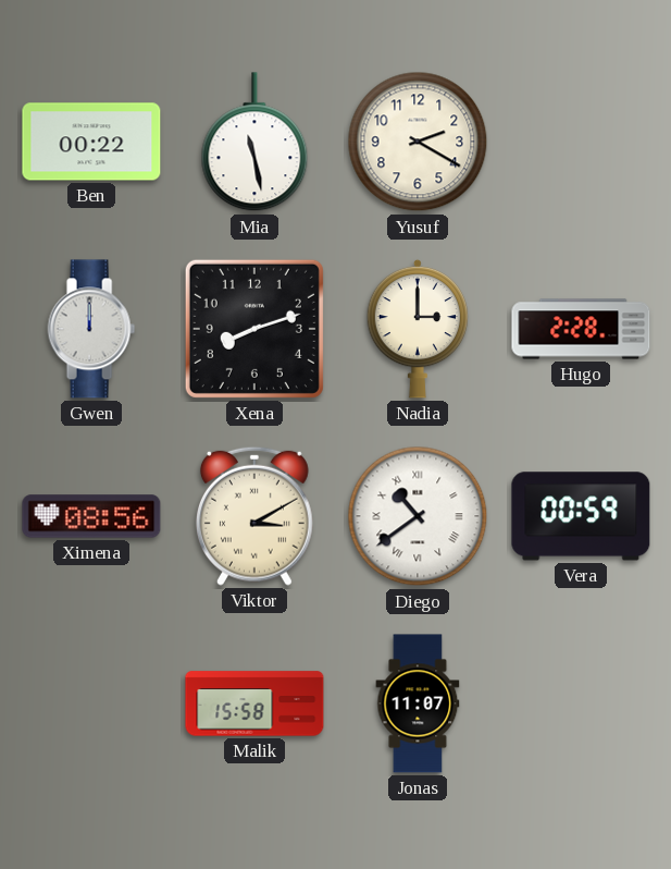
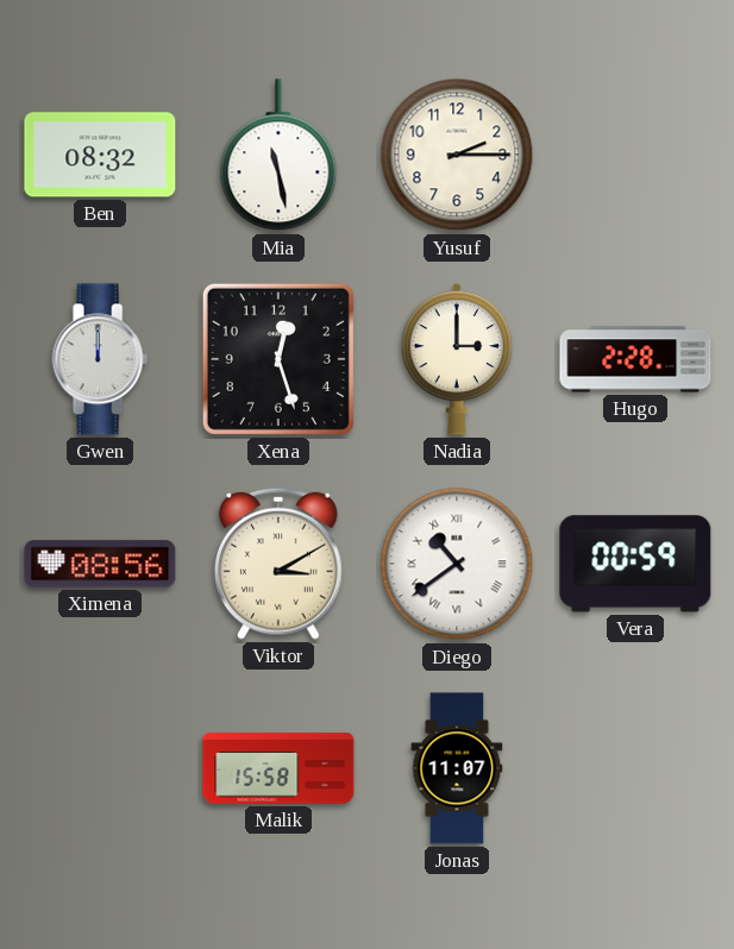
Ben: 00:22 -> 08:32
Yusuf: 2:20 -> 2:15
Xena: 8:12 -> 12:27
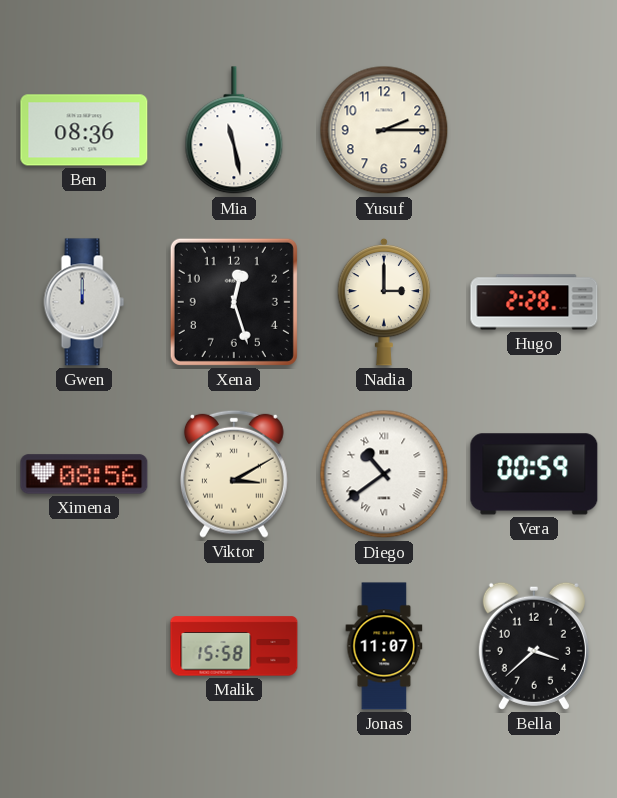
Ben: 08:32 -> 08:36
Bella: none -> 3:38
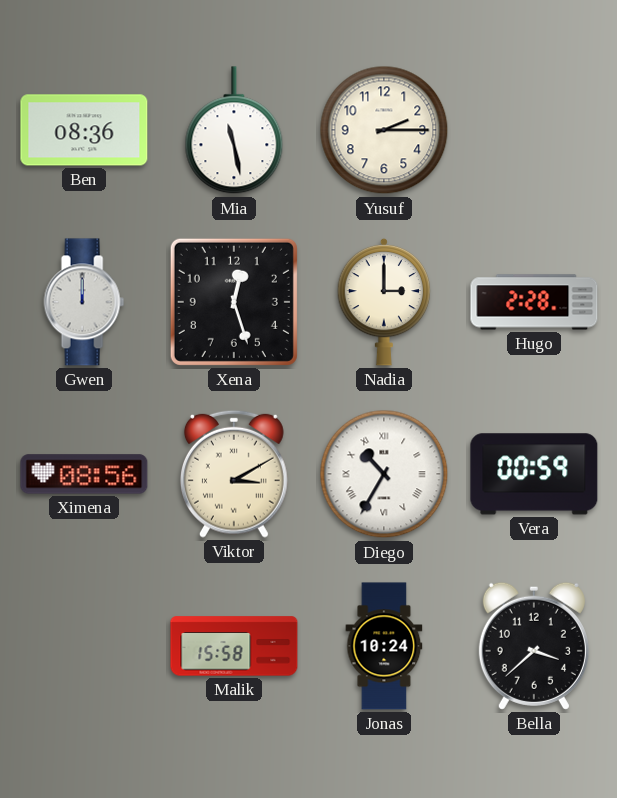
Diego: 10:39 -> 10:35
Jonas: 11:07 -> 10:24
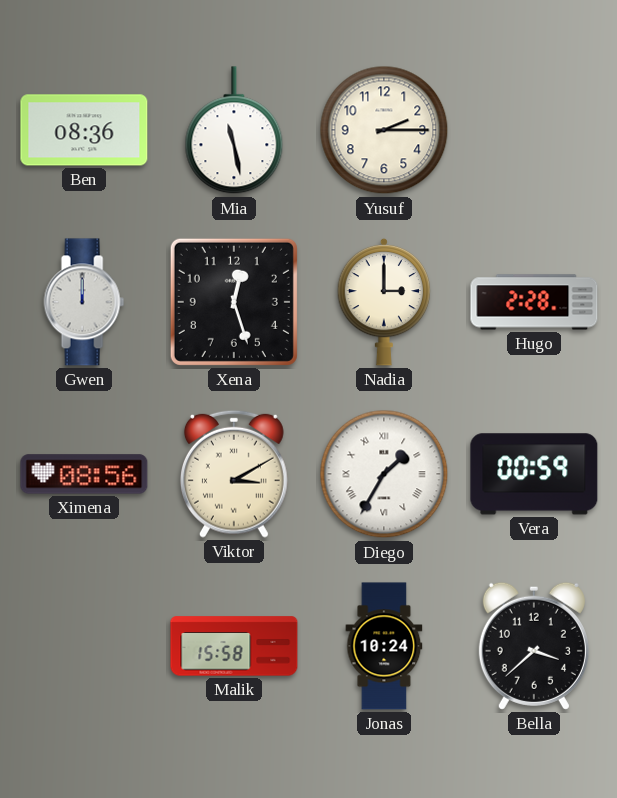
Diego: 10:35 -> 1:35
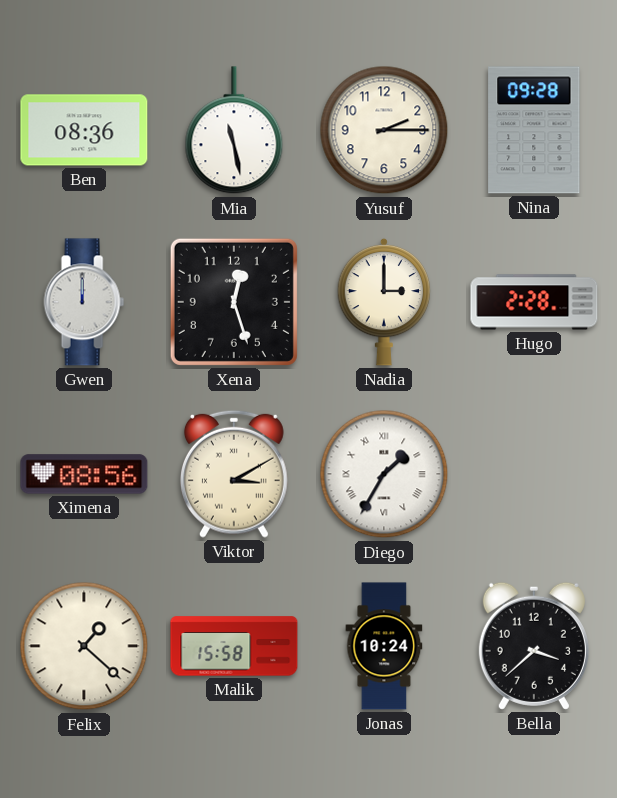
Nina: none -> 09:28
Vera: 00:59 -> none
Felix: none -> 1:22
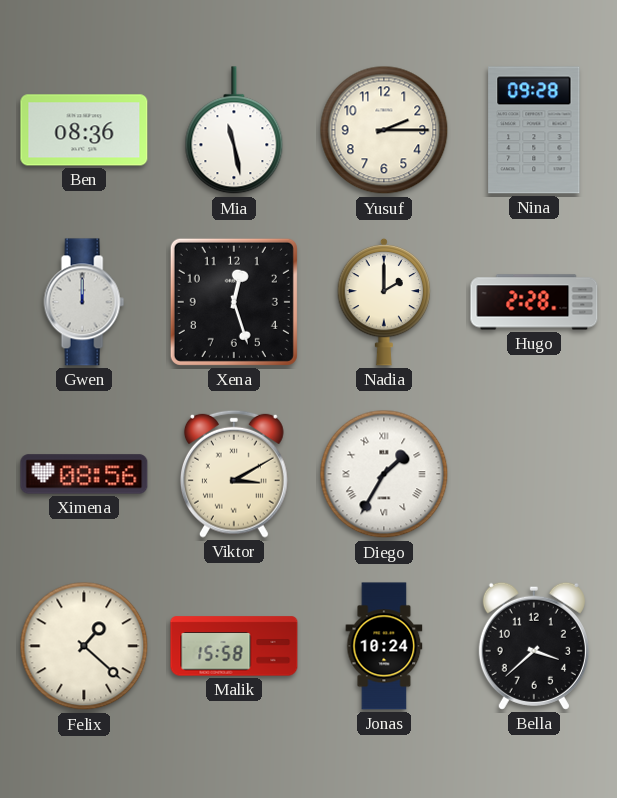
Nadia: 3:00 -> 2:00
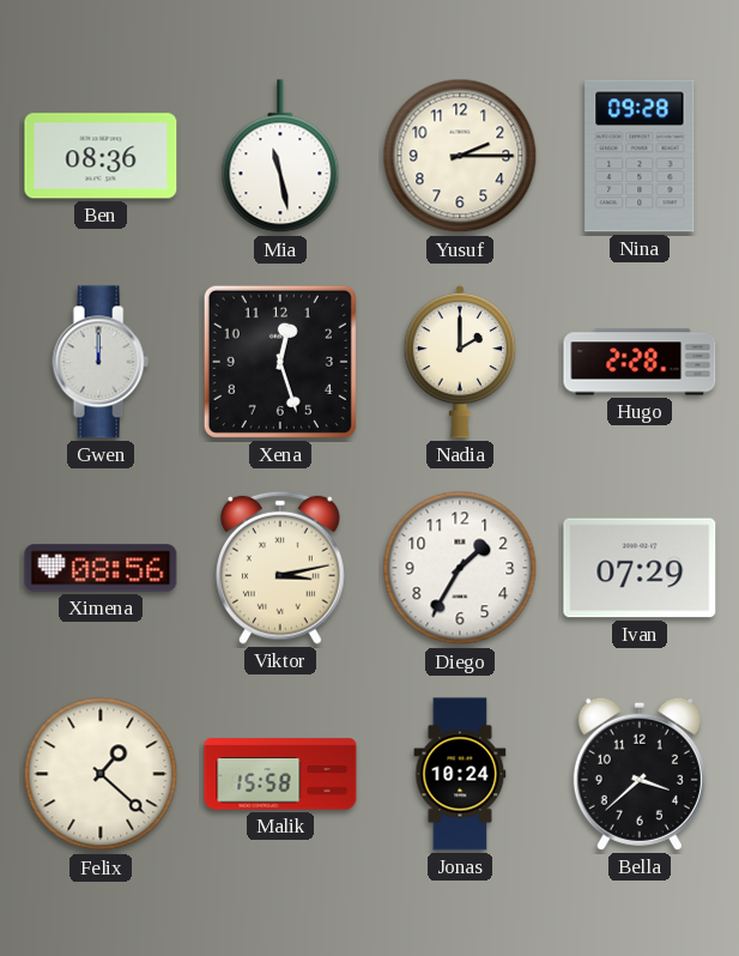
Viktor: 3:10 -> 3:13
Diego numerals: Roman -> Arabic
Ivan: none -> 07:29
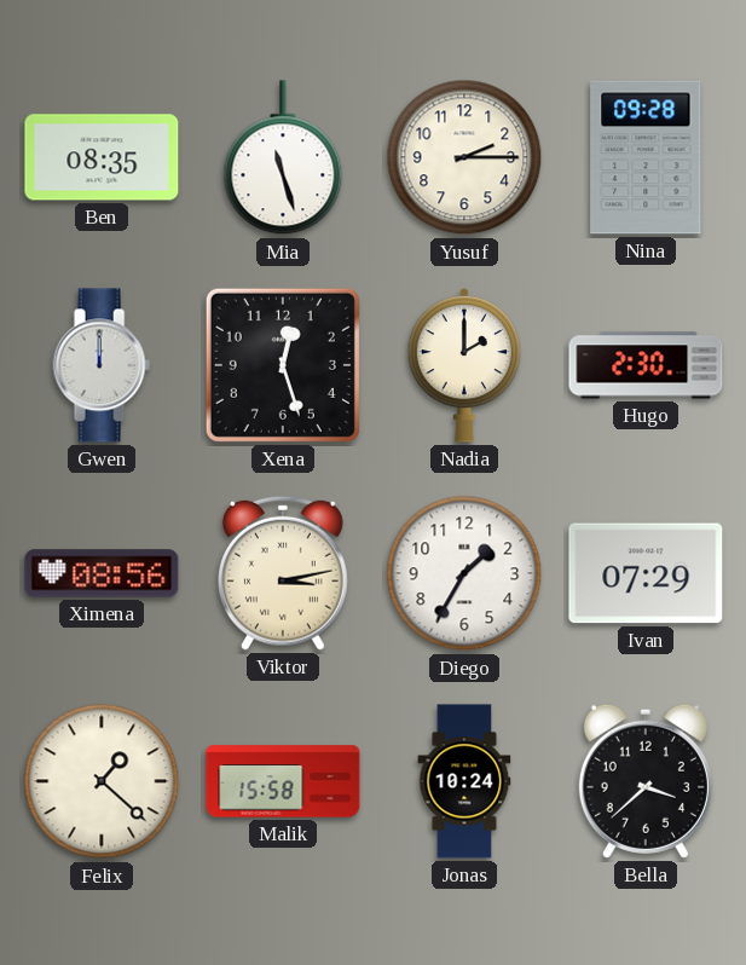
Ben: 08:36 -> 08:35
Mia: 11:28 -> 11:27
Hugo: 2:28 -> 2:30
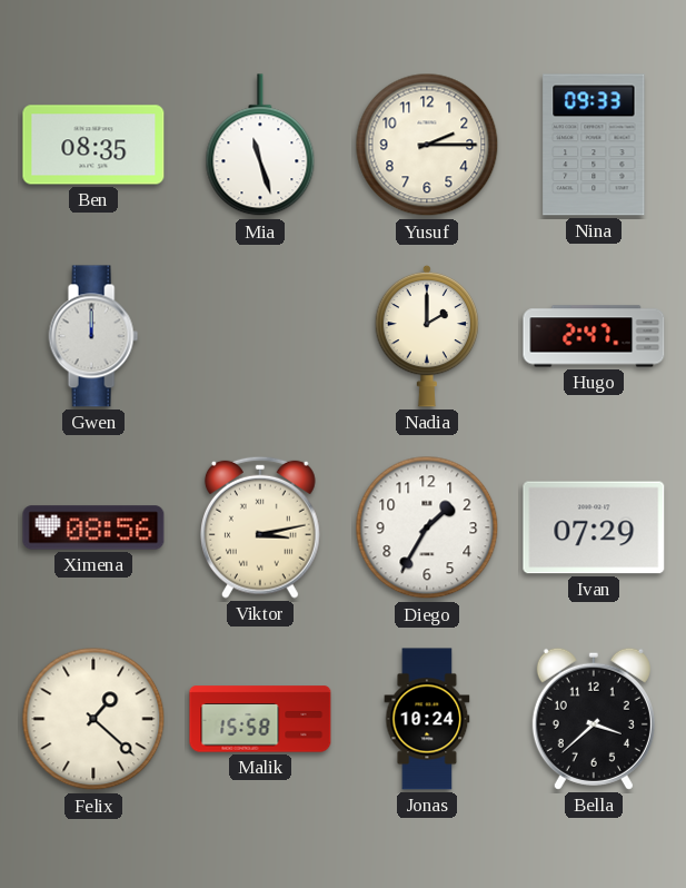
Nina: 09:28 -> 09:33
Xena: 12:27 -> none
Hugo: 2:30 -> 2:47
